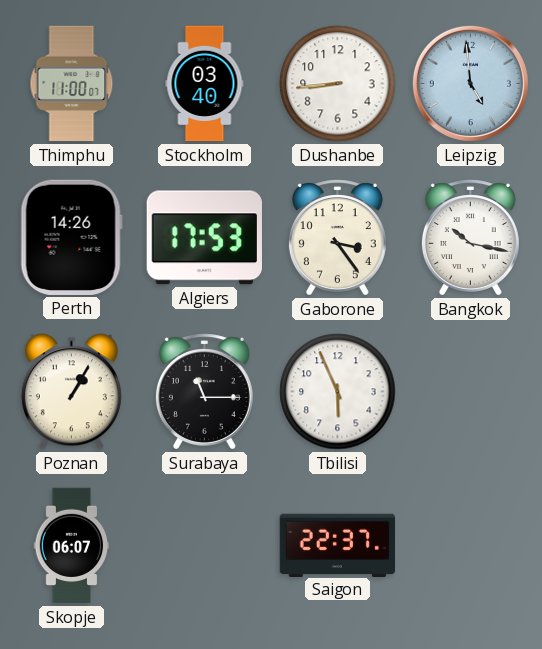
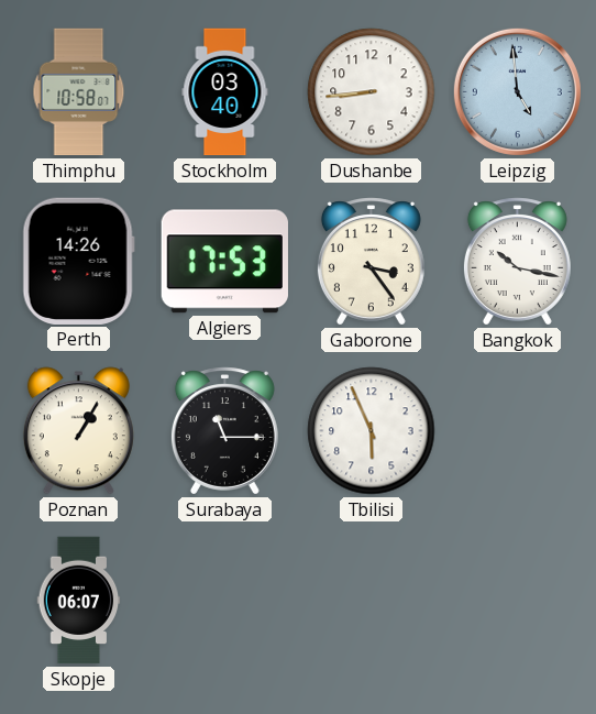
Thimphu: 11:00 -> 10:58
Saigon: 22:37 -> none
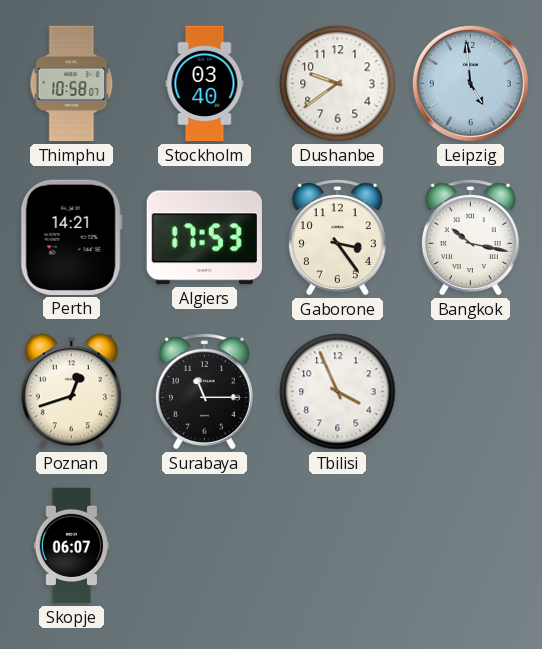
Dushanbe: 8:44 -> 9:39
Perth: 14:26 -> 14:21
Poznan: 1:05 -> 12:42
Tbilisi: 5:56 -> 3:56
